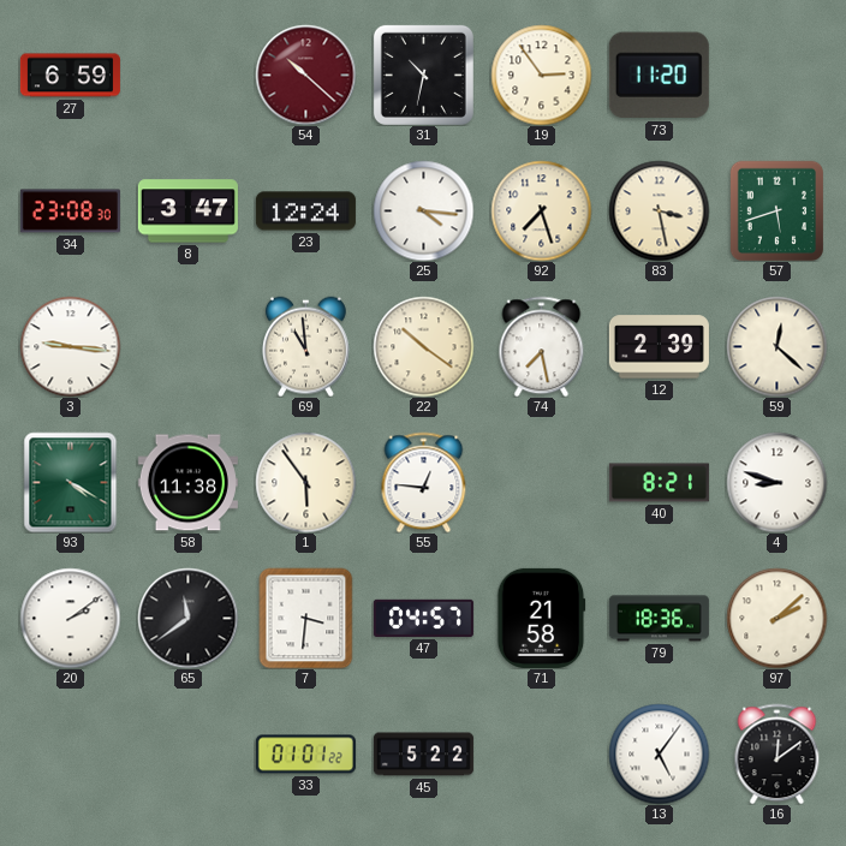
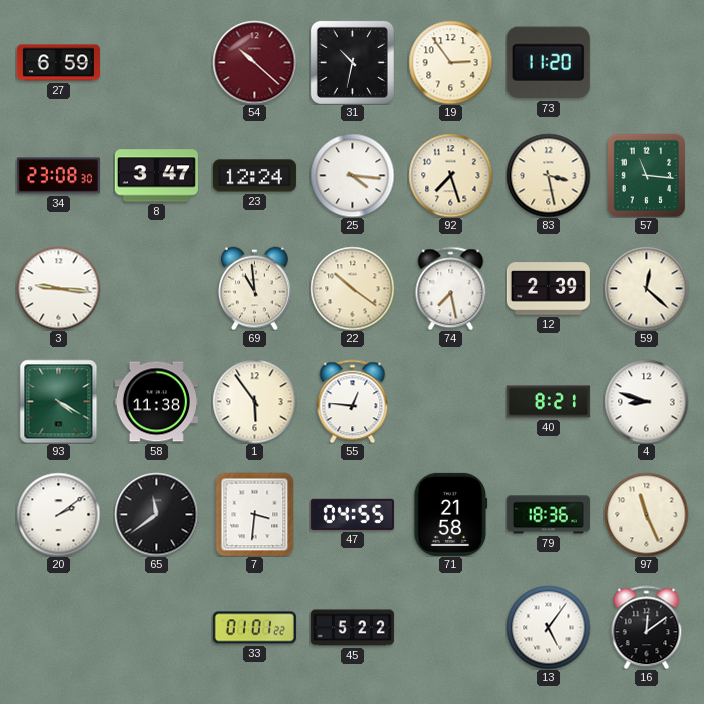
57: 5:42 -> 11:16
47: 04:57 -> 04:55
97: 2:08 -> 11:26
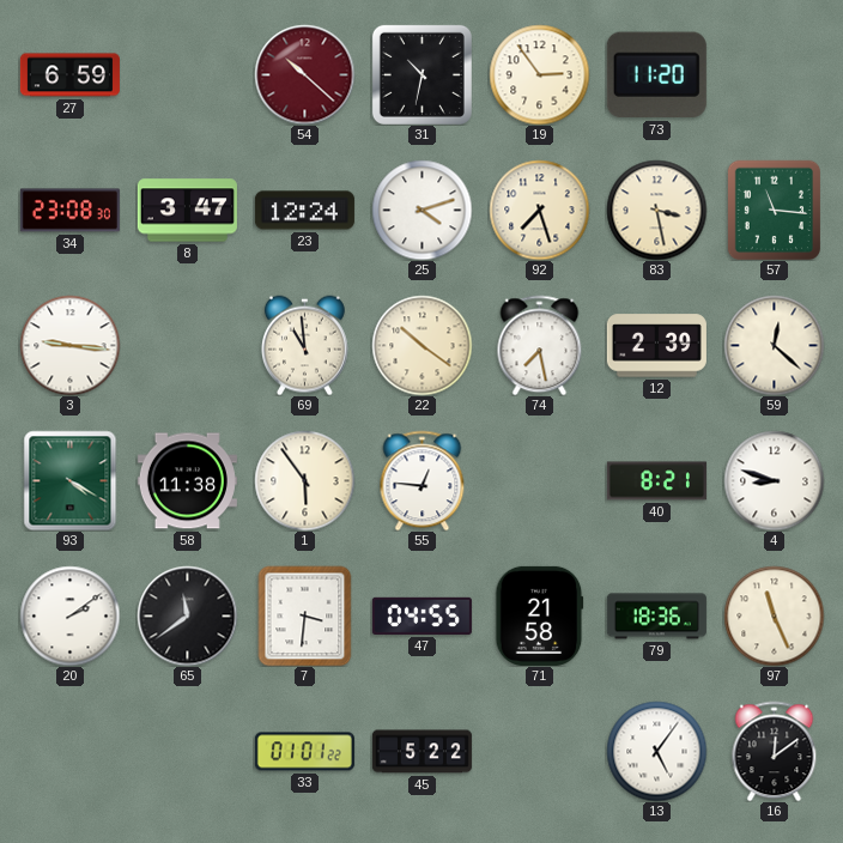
25: 4:16 -> 4:12
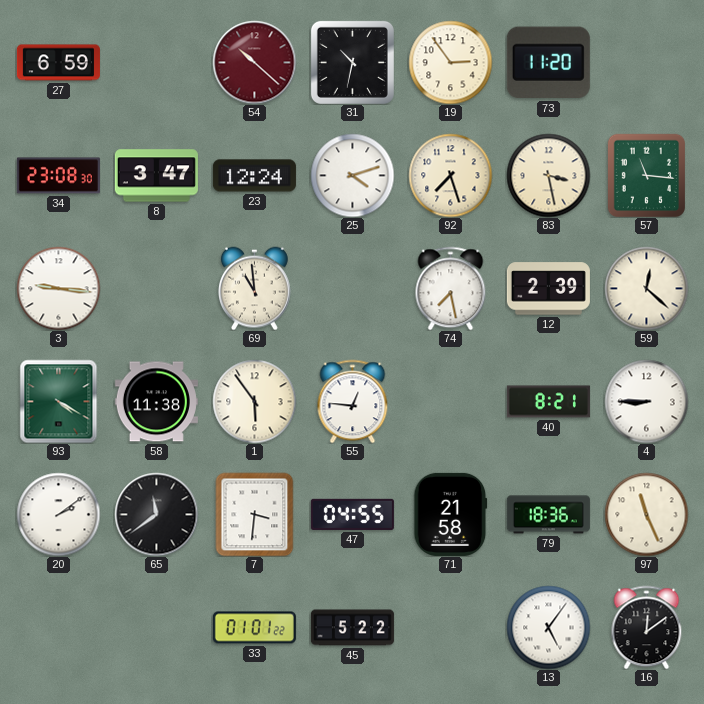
22: 10:21 -> none
4: 8:48 -> 8:45
